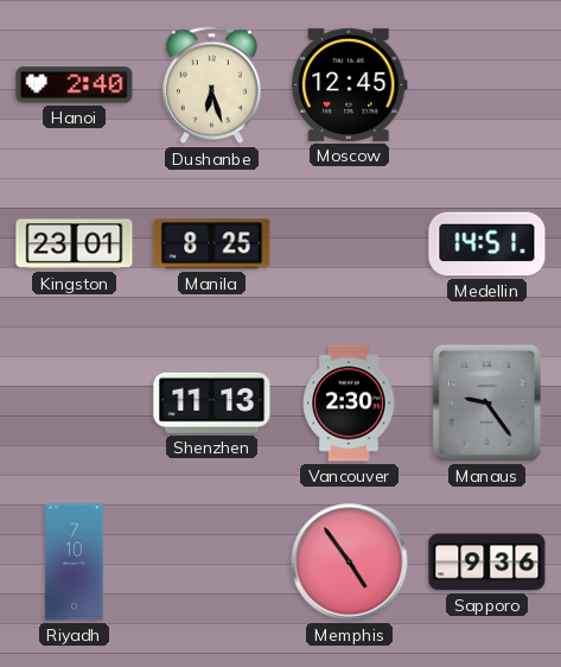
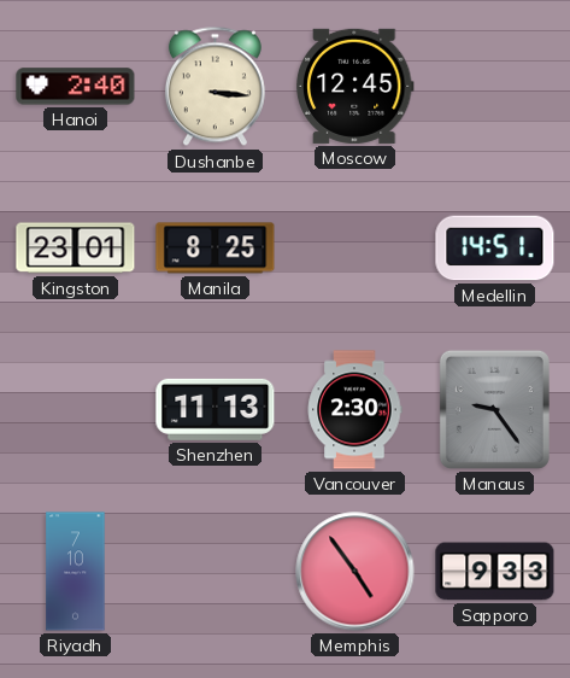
Dushanbe: 6:27 -> 3:16
Sapporo: 9:36 -> 9:33
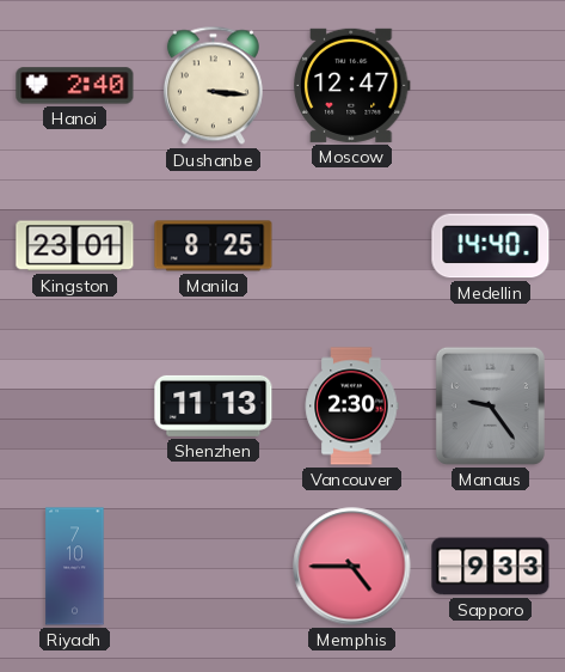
Moscow: 12:45 -> 12:47
Medellin: 14:51 -> 14:40
Memphis: 4:54 -> 4:45
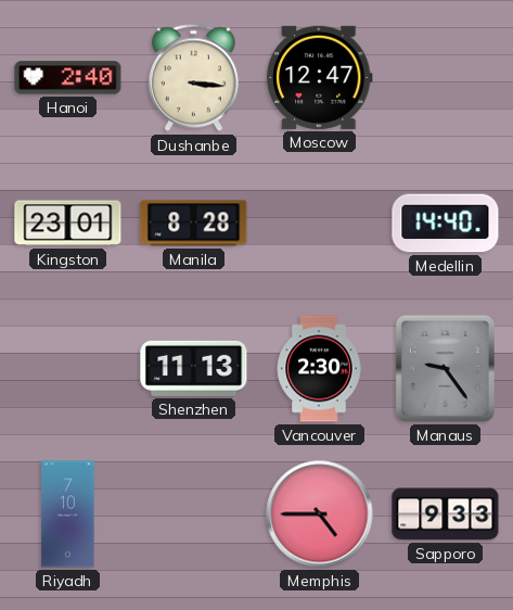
Manila: 8:25 -> 8:28
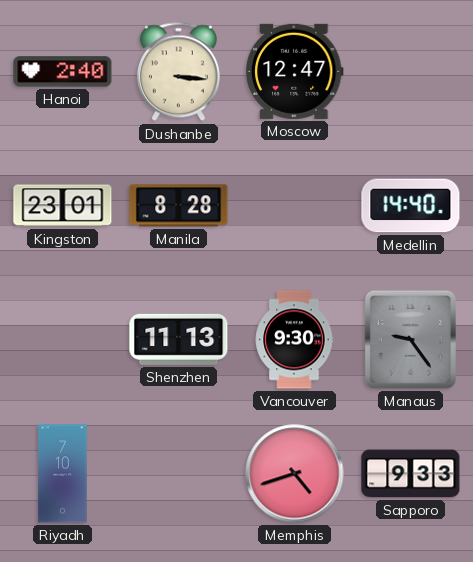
Vancouver: 2:30 -> 9:30
Memphis: 4:45 -> 4:42
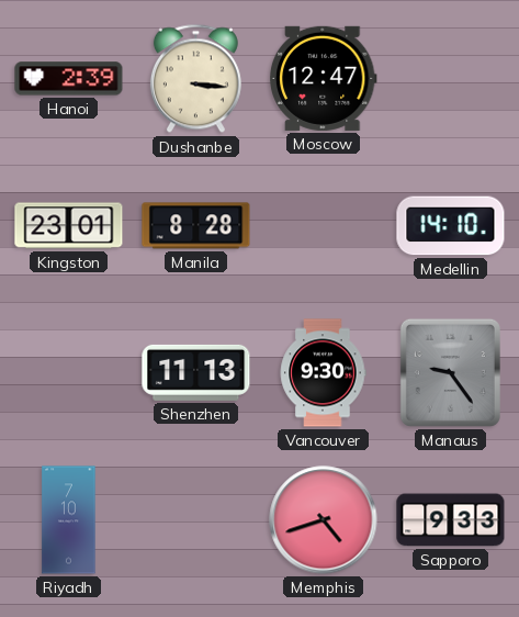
Hanoi: 2:40 -> 2:39
Medellin: 14:40 -> 14:10
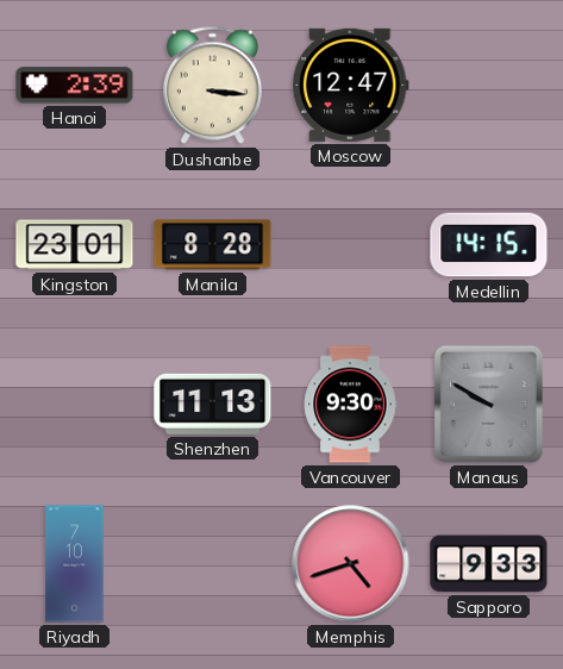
Medellin: 14:10 -> 14:15
Manaus: 9:24 -> 9:50
